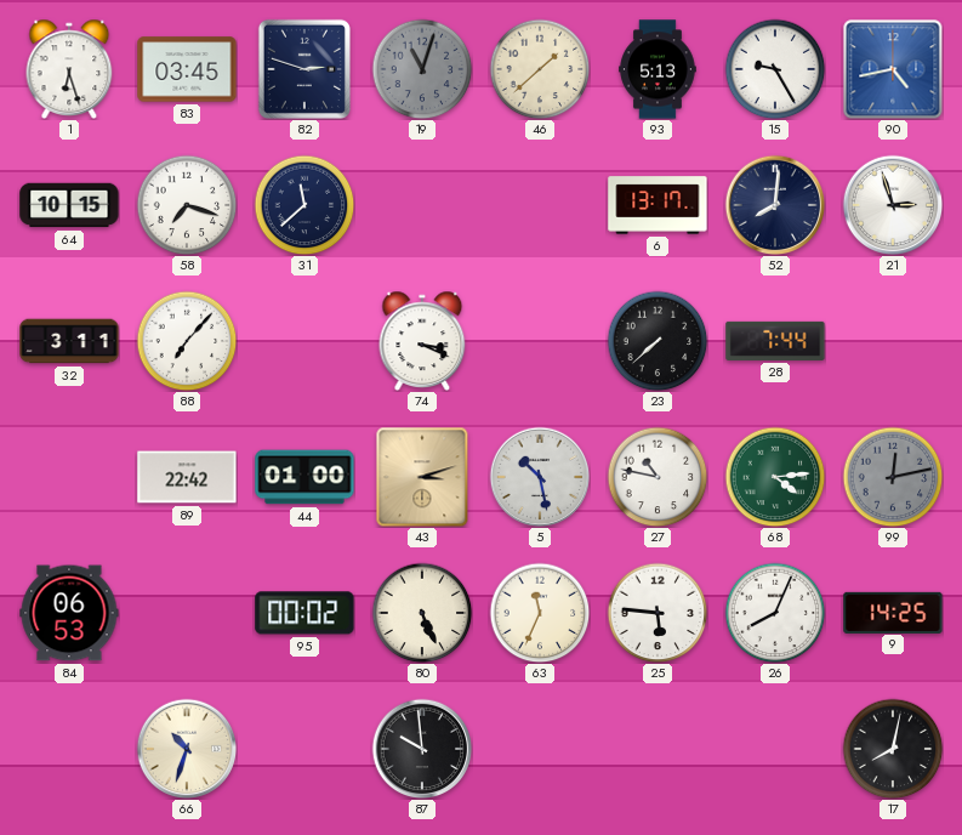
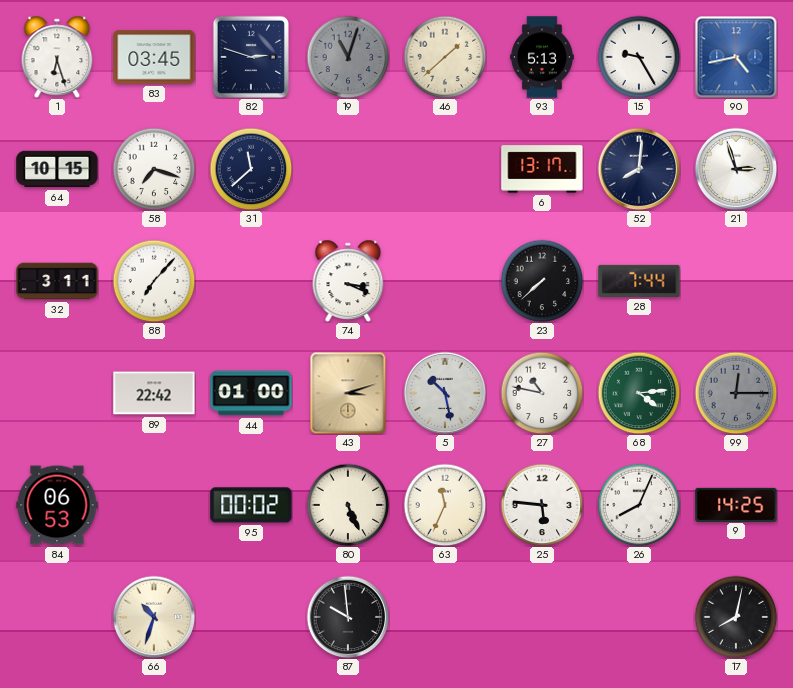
99: 12:13 -> 12:15
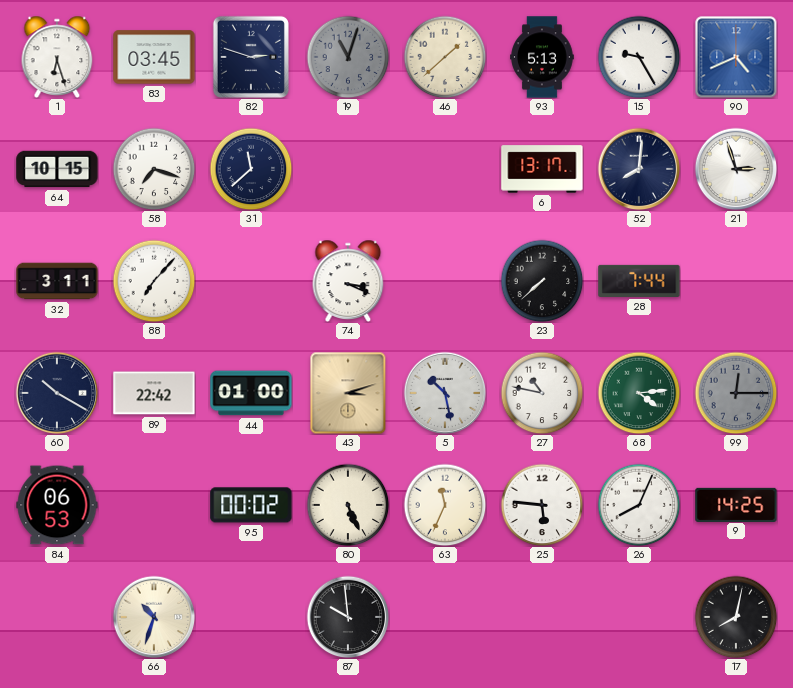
90: 4:43 -> 4:41
60: none -> 10:20
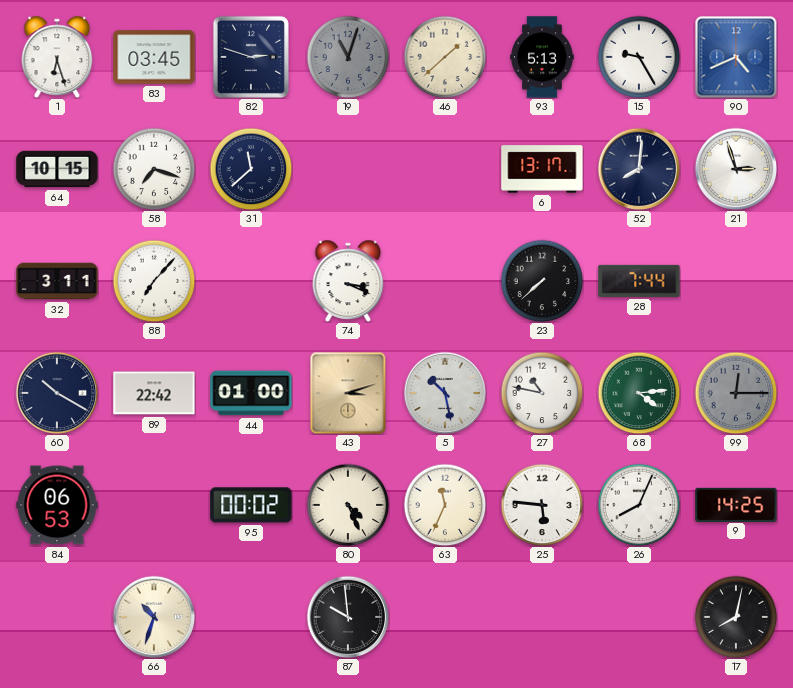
80: 5:26 -> 4:26
